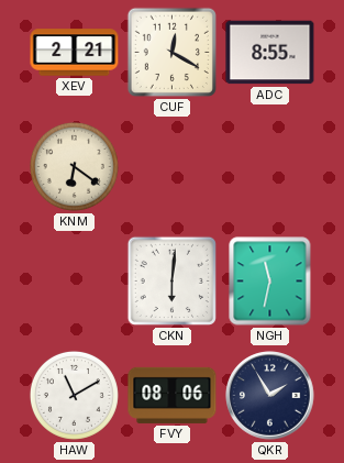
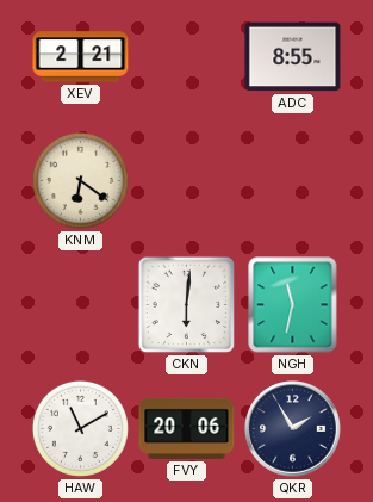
CUF: 12:20 -> none
FVY: 08:06 -> 20:06
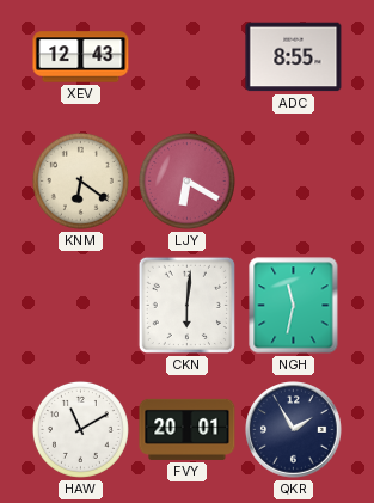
XEV: 2:21 -> 12:43
LJY: none -> 6:20
FVY: 20:06 -> 20:01
